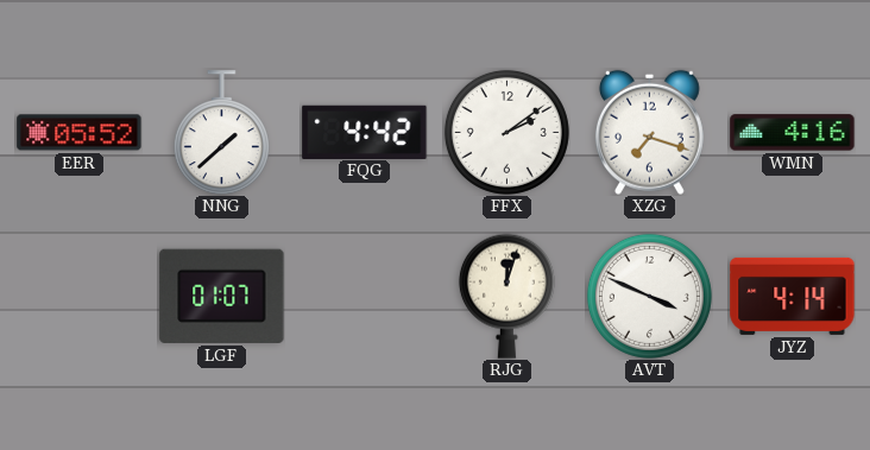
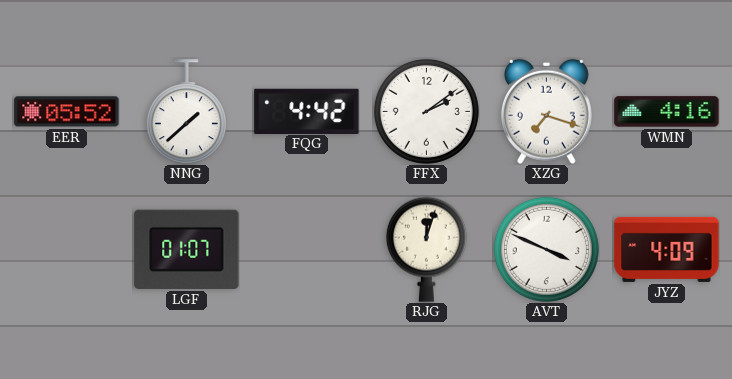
JYZ: 4:14 -> 4:09
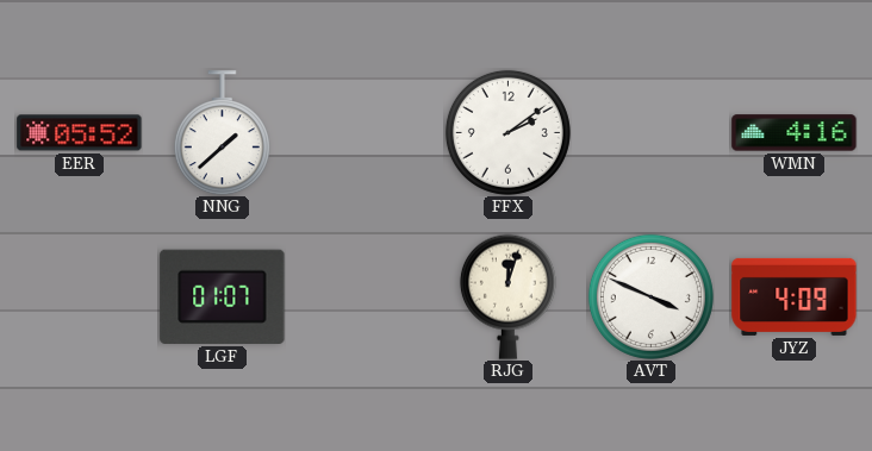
FQG: 4:42 -> none
XZG: 7:18 -> none
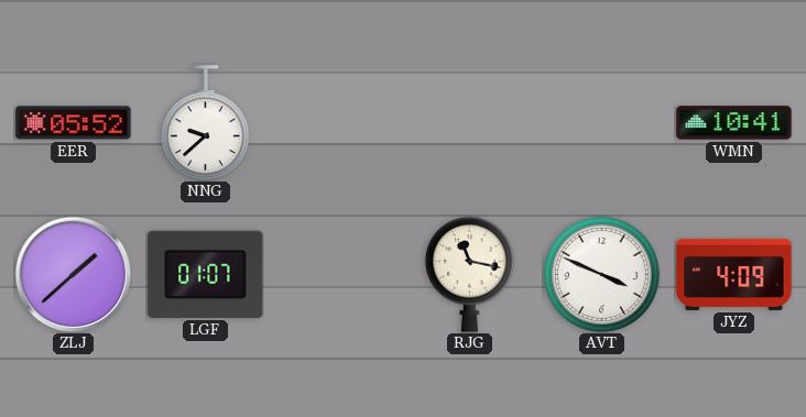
NNG: 1:38 -> 9:38
FFX: 2:09 -> none
WMN: 4:16 -> 10:41
ZLJ: none -> 1:38
RJG: 12:03 -> 11:17
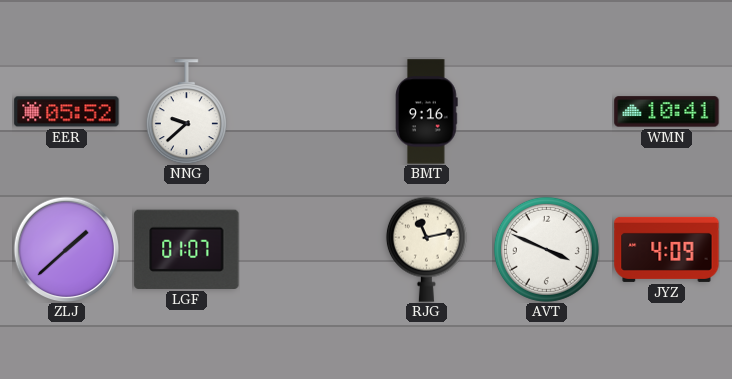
BMT: none -> 9:16
RJG: 11:17 -> 11:13
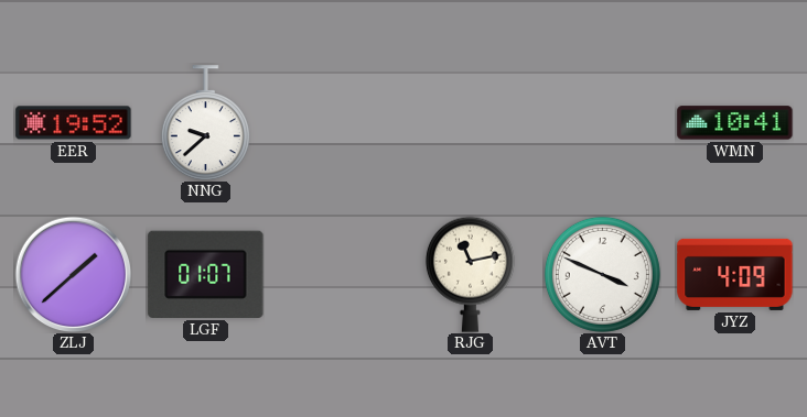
EER: 05:52 -> 19:52
BMT: 9:16 -> none
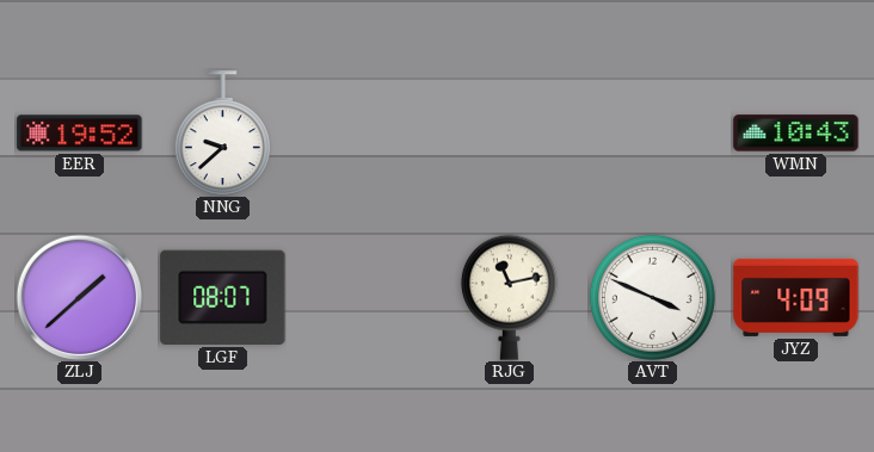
WMN: 10:41 -> 10:43
LGF: 01:07 -> 08:07
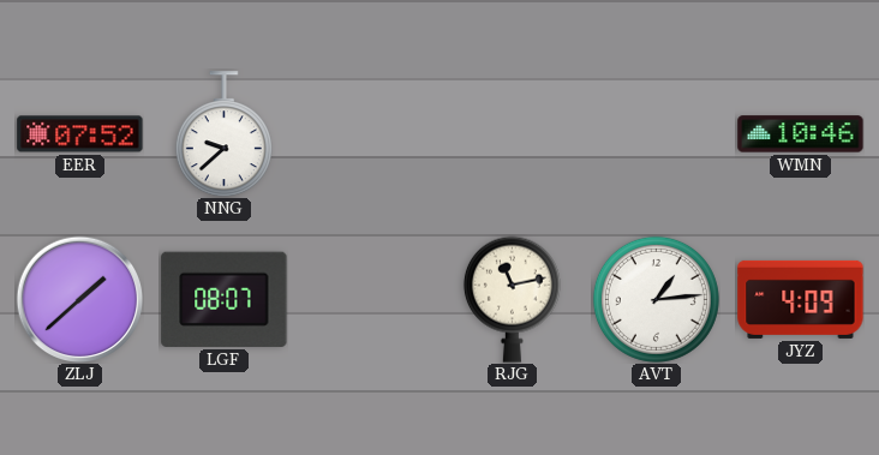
EER: 19:52 -> 07:52
WMN: 10:43 -> 10:46
AVT: 3:49 -> 1:14
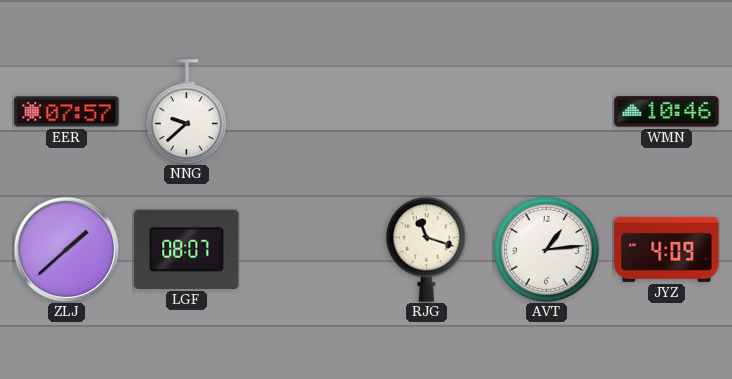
EER: 07:52 -> 07:57
RJG: 11:13 -> 11:18
